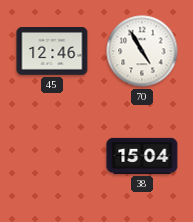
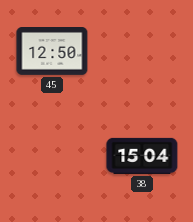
45: 12:46 -> 12:50
70: 4:55 -> none
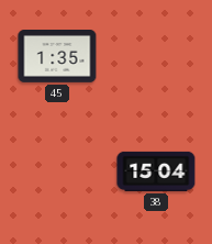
45: 12:50 -> 1:35
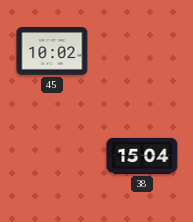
45: 1:35 -> 10:02
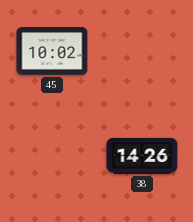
38: 15:04 -> 14:26
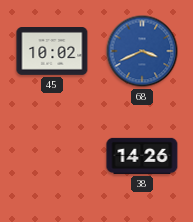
68: none -> 3:41
